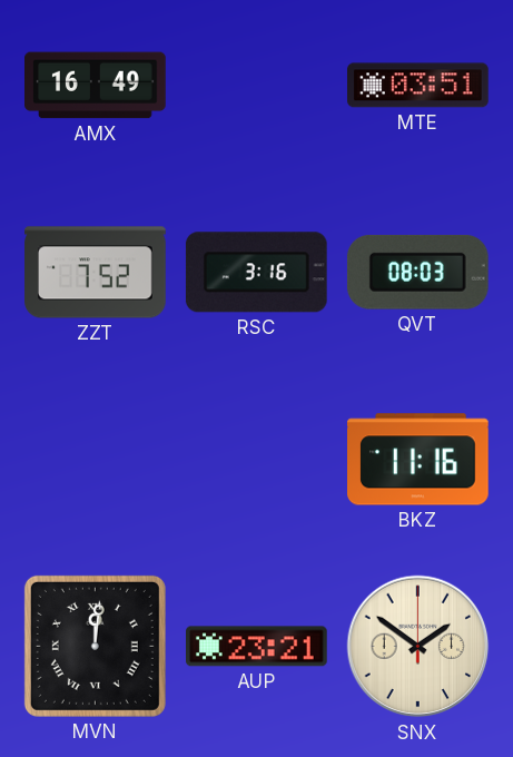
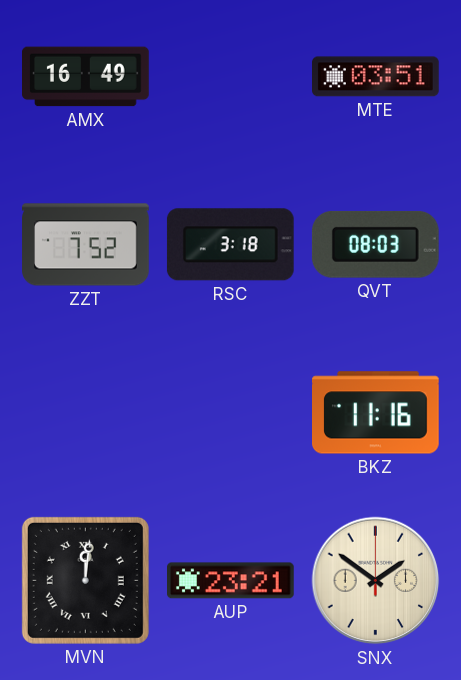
RSC: 3:16 -> 3:18
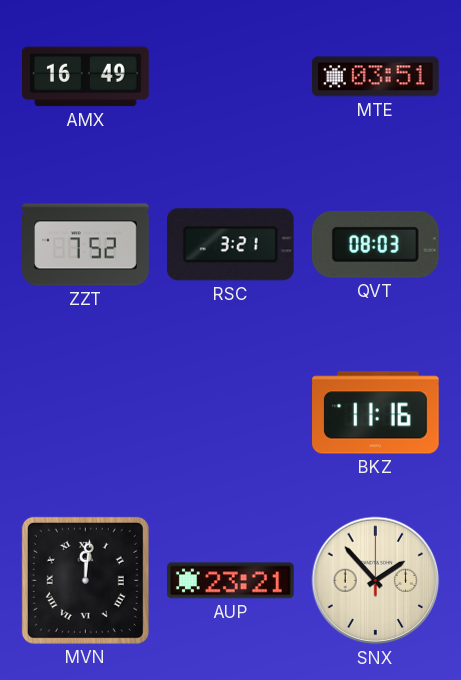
RSC: 3:18 -> 3:21
SNX: 1:51 -> 1:53
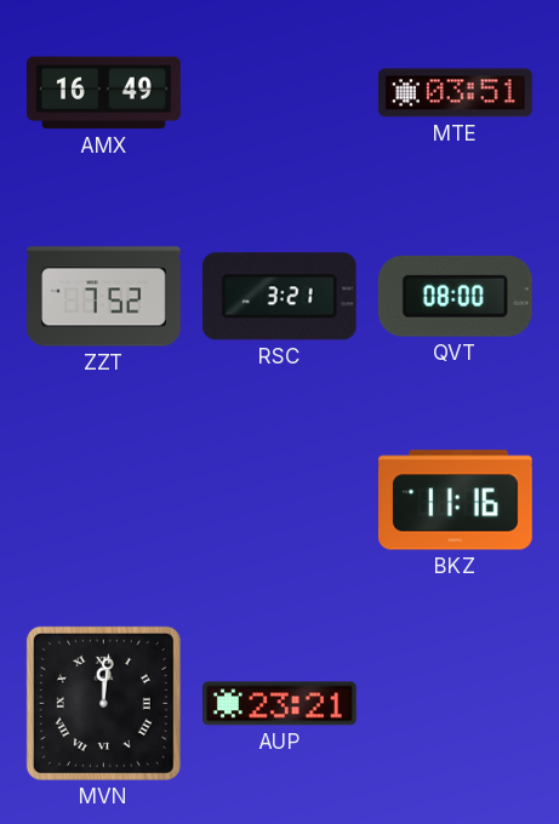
QVT: 08:03 -> 08:00
SNX: 1:53 -> none
